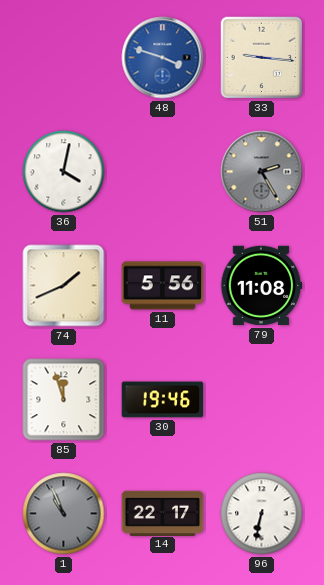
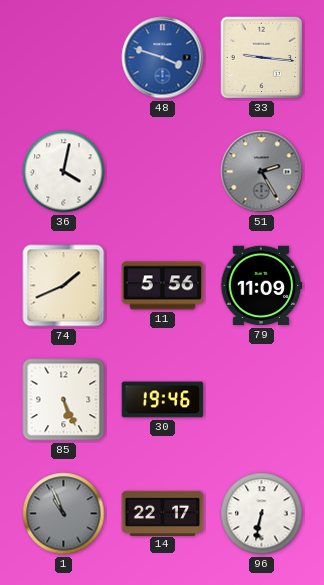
79: 11:08 -> 11:09
85: 11:57 -> 5:26
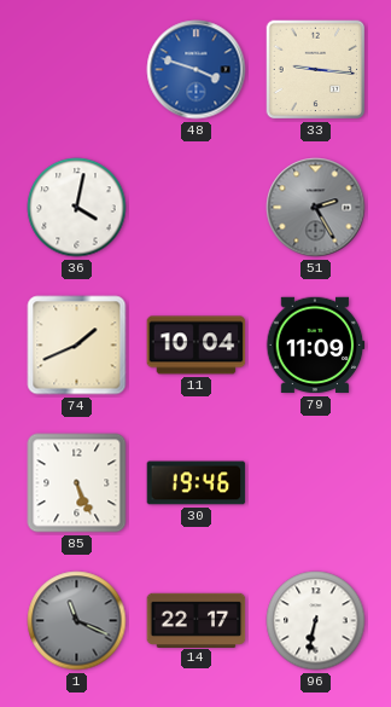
11: 5:56 -> 10:04
1: 10:56 -> 11:19
